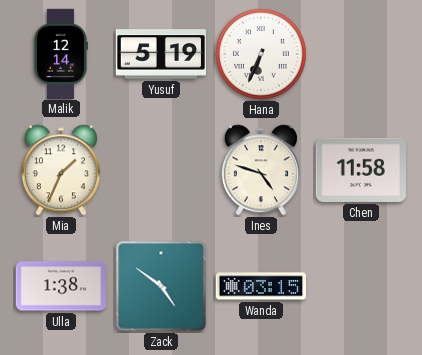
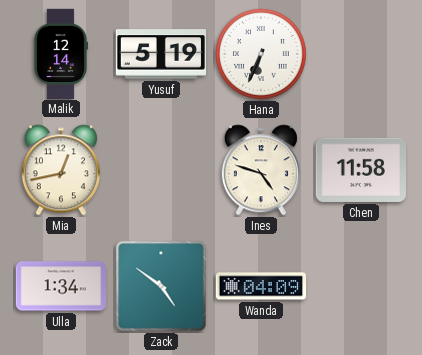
Mia: 1:34 -> 12:43
Ulla: 1:38 -> 1:34
Wanda: 03:15 -> 04:09
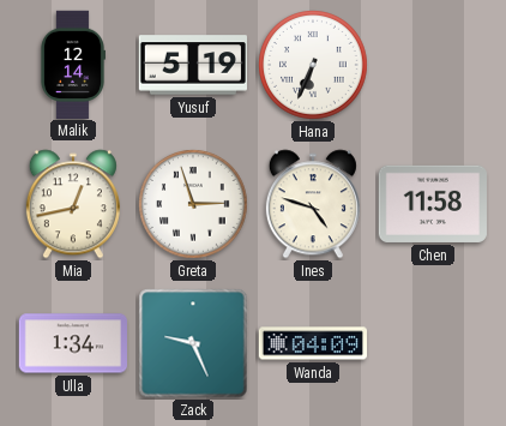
Greta: none -> 2:57
Zack: 4:51 -> 9:26
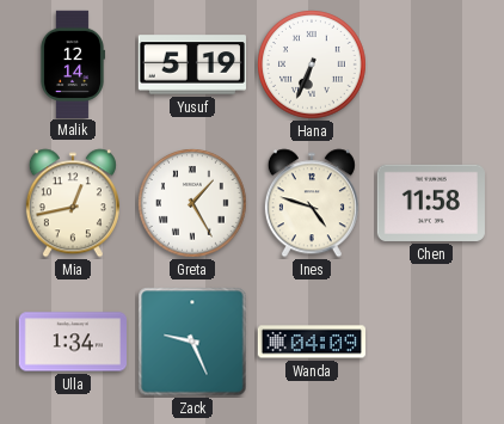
Greta: 2:57 -> 1:25
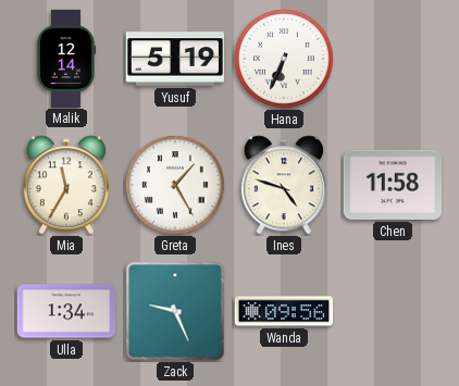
Mia: 12:43 -> 11:35
Wanda: 04:09 -> 09:56
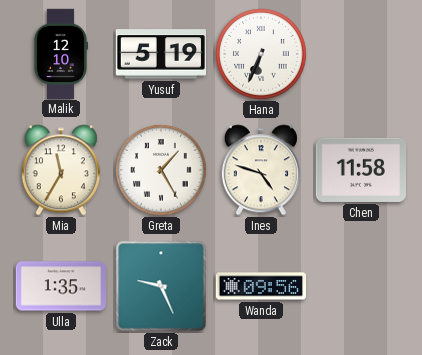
Malik: 12:14 -> 12:10
Ulla: 1:34 -> 1:35
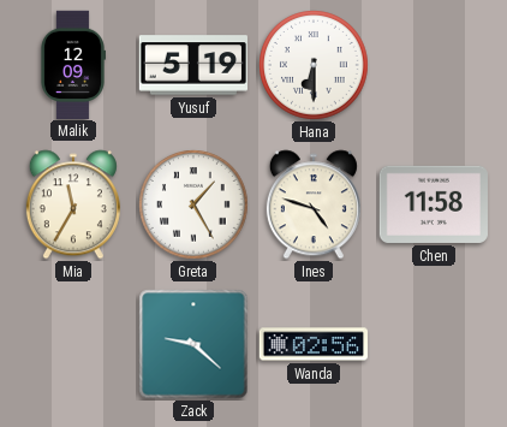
Malik: 12:10 -> 12:09
Hana: 6:34 -> 6:30
Ulla: 1:35 -> none
Zack: 9:26 -> 9:22
Wanda: 09:56 -> 02:56
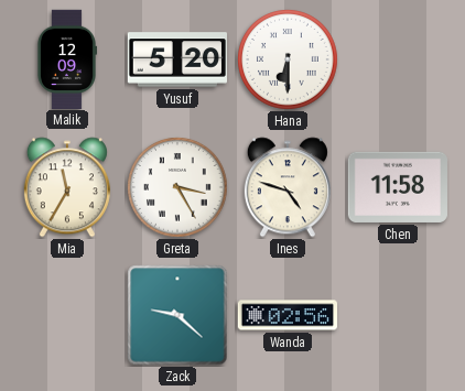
Yusuf: 5:19 -> 5:20
Greta: 1:25 -> 3:25
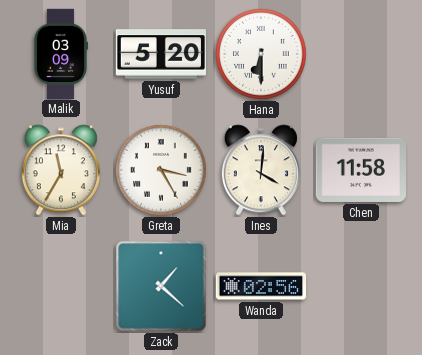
Malik: 12:09 -> 03:09
Ines: 4:48 -> 4:01
Zack: 9:22 -> 1:22
